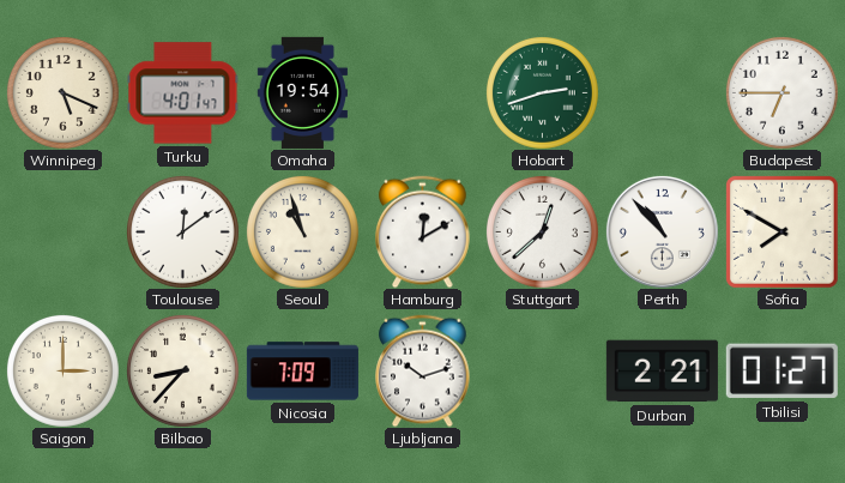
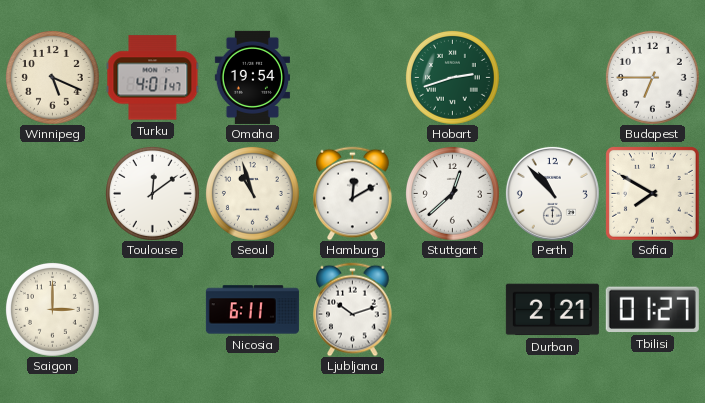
Bilbao: 8:37 -> none
Nicosia: 7:09 -> 6:11
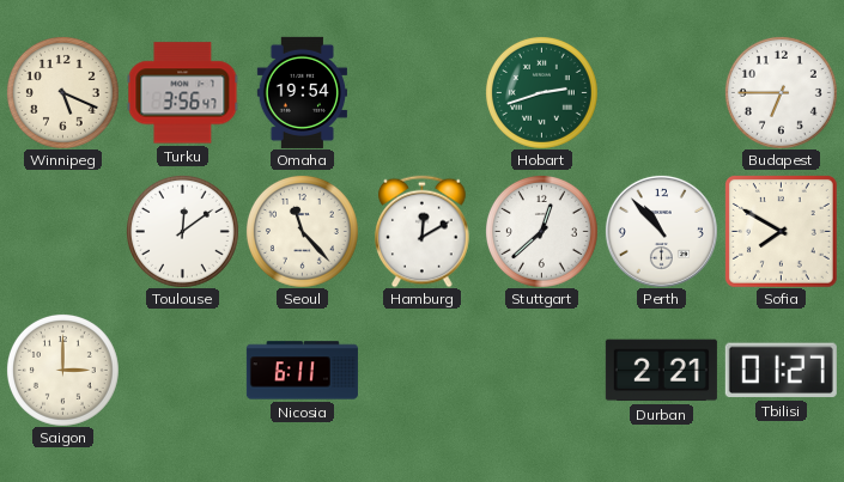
Turku: 4:01 -> 3:56
Seoul: 10:57 -> 11:23
Ljubljana: 10:12 -> none
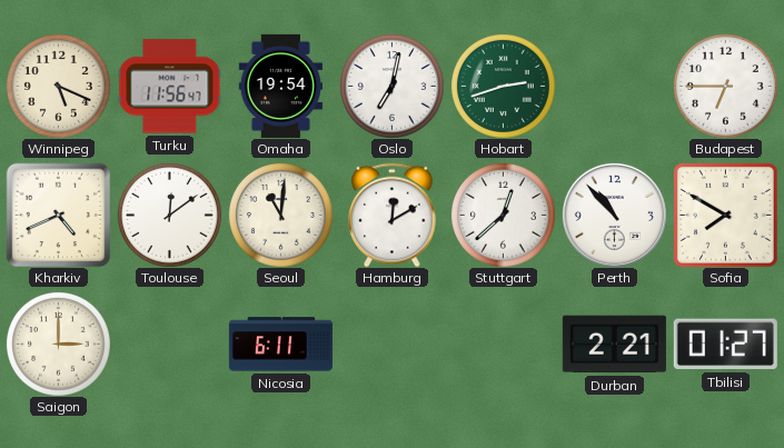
Turku: 3:56 -> 11:56
Oslo: none -> 7:02
Kharkiv: none -> 4:41
Seoul: 11:23 -> 11:01
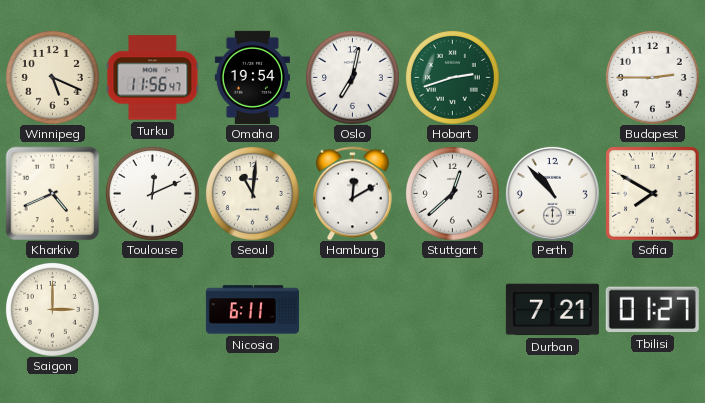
Budapest: 6:45 -> 2:45
Toulouse: 12:09 -> 12:11
Durban: 2:21 -> 7:21
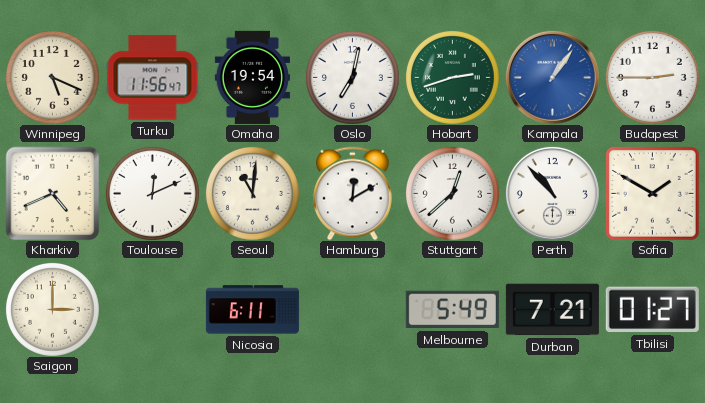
Kampala: none -> 1:06
Sofia: 7:50 -> 1:50
Melbourne: none -> 5:49
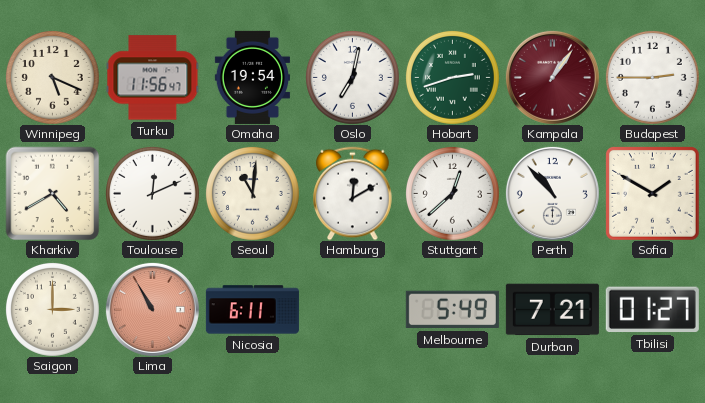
Kampala dial: blue -> burgundy
Kharkiv: 4:41 -> 4:40
Lima: none -> 10:55
